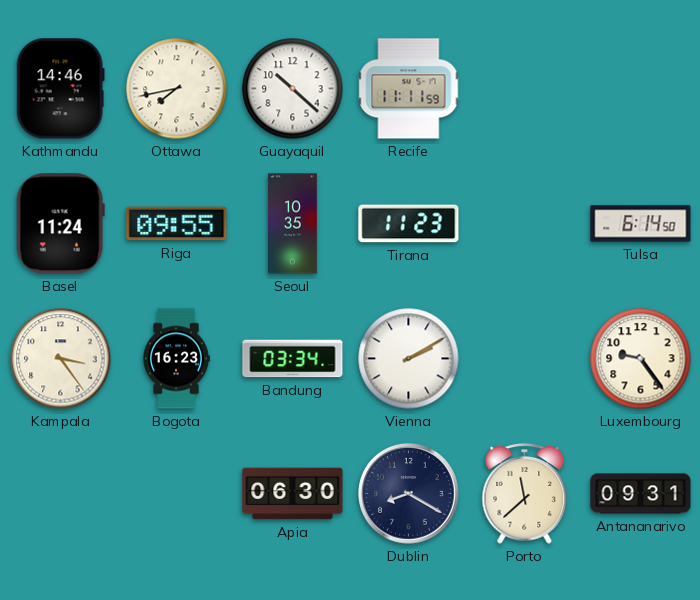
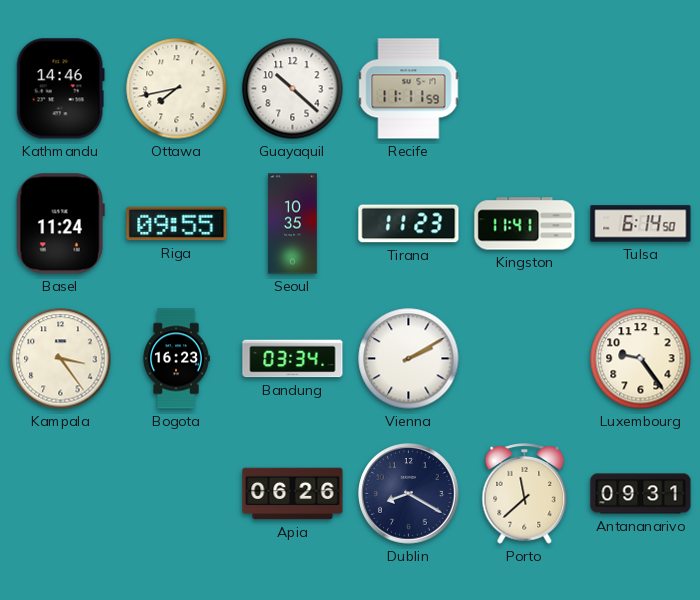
Kingston: none -> 11:41
Apia: 06:30 -> 06:26
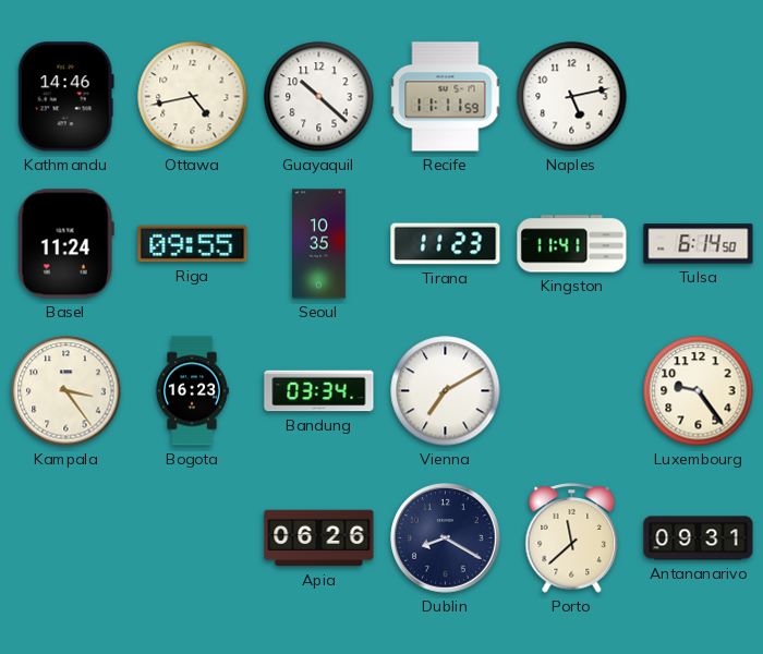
Ottawa: 7:43 -> 4:43
Naples: none -> 5:13
Vienna: 2:10 -> 7:10
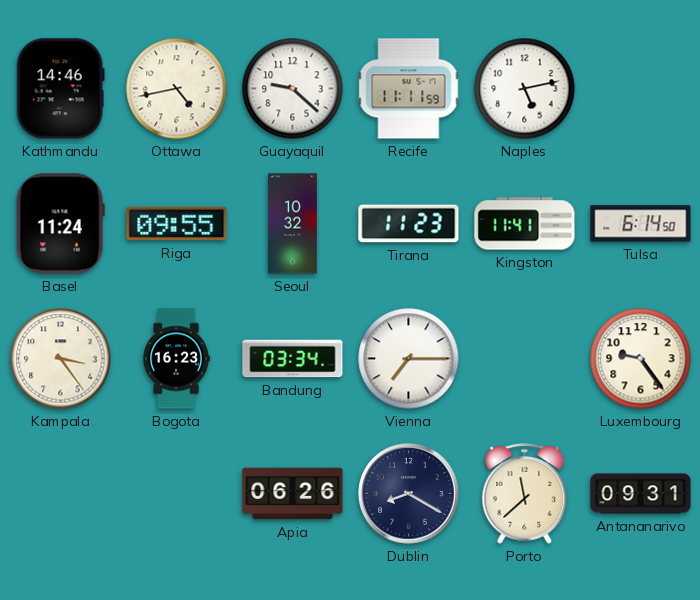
Guayaquil: 10:22 -> 9:22
Seoul: 10:35 -> 10:32
Vienna: 7:10 -> 7:15
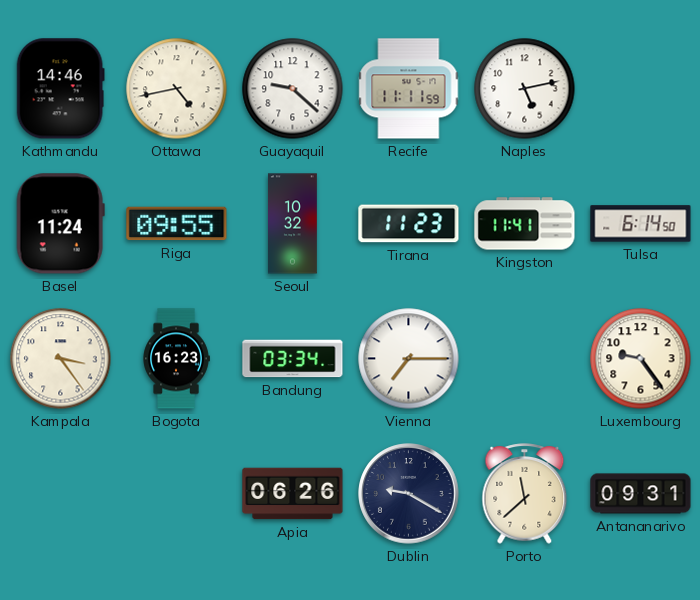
Dublin: 8:20 -> 9:20
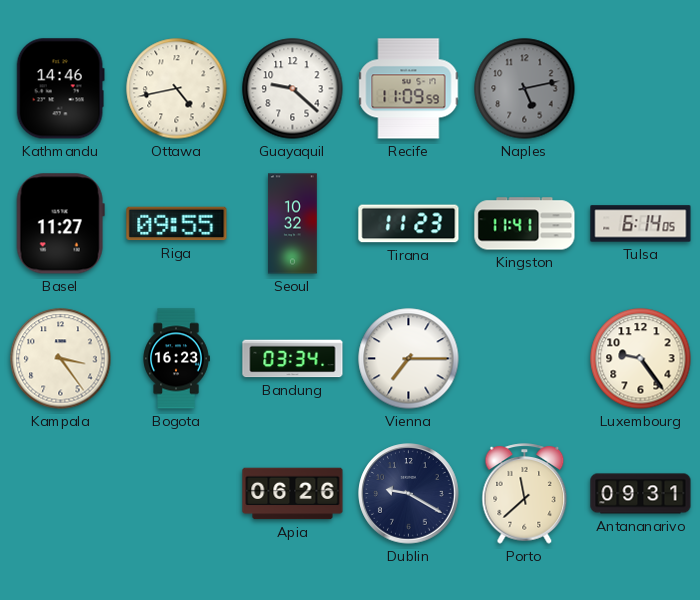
Recife: 11:11 -> 11:09
Naples dial: white -> grey
Basel: 11:24 -> 11:27
Tulsa: 6:14:50 -> 6:14:05
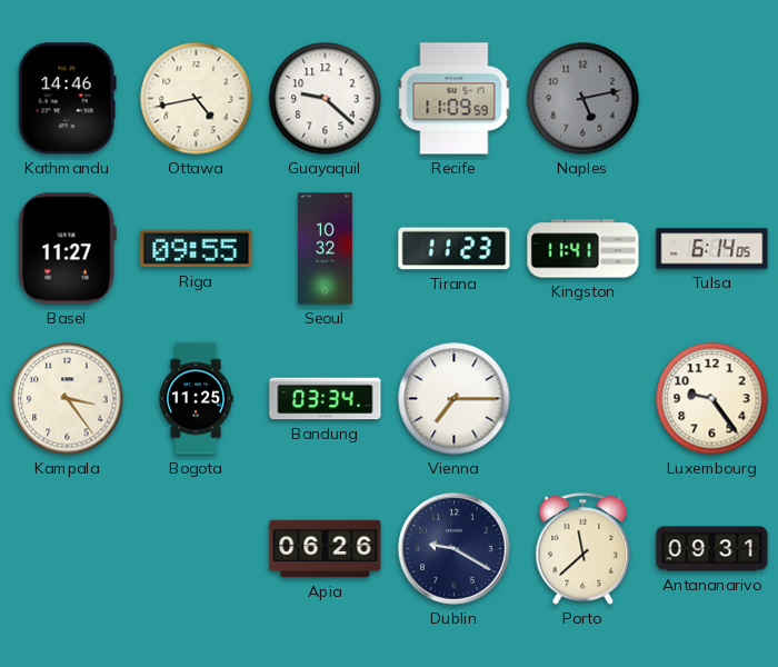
Bogota: 16:23 -> 11:25
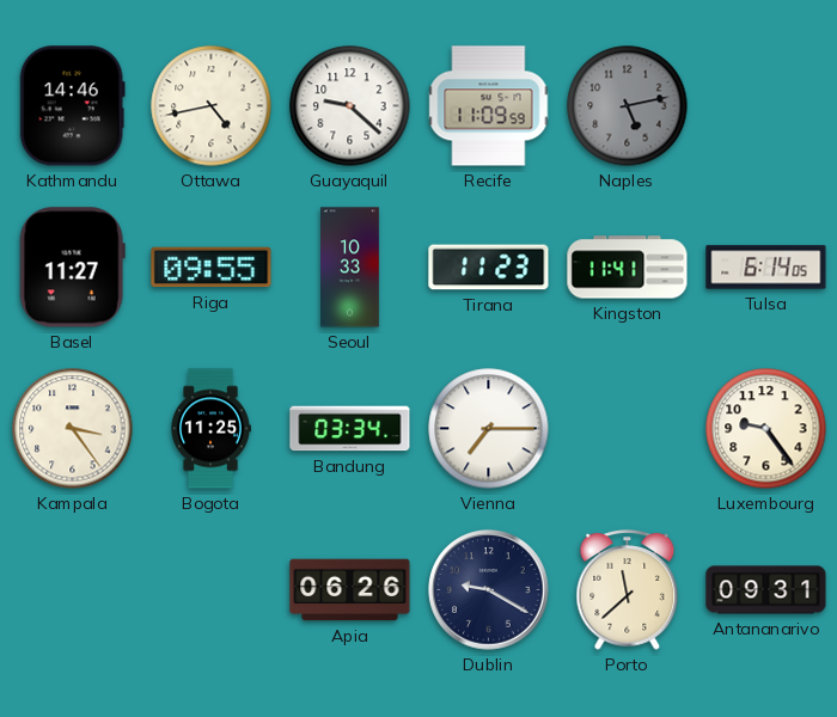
Seoul: 10:32 -> 10:33
